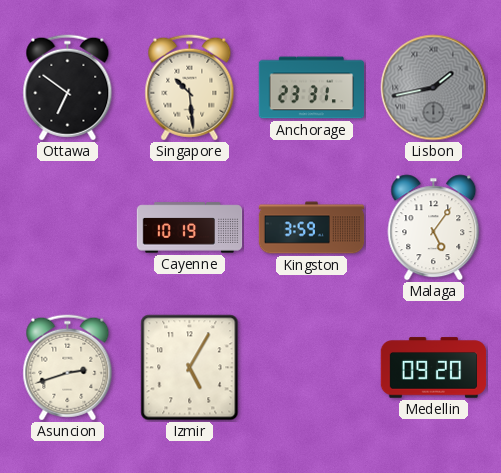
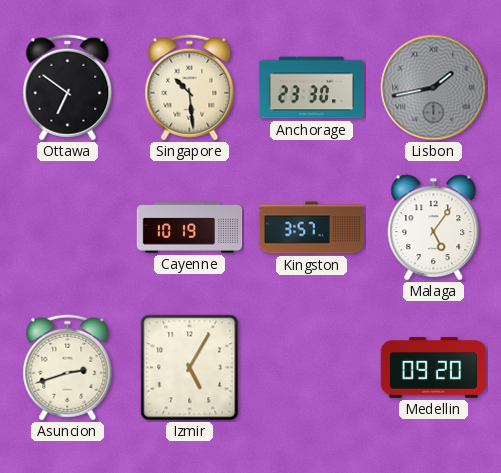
Anchorage: 23:31 -> 23:30
Kingston: 3:59 -> 3:57
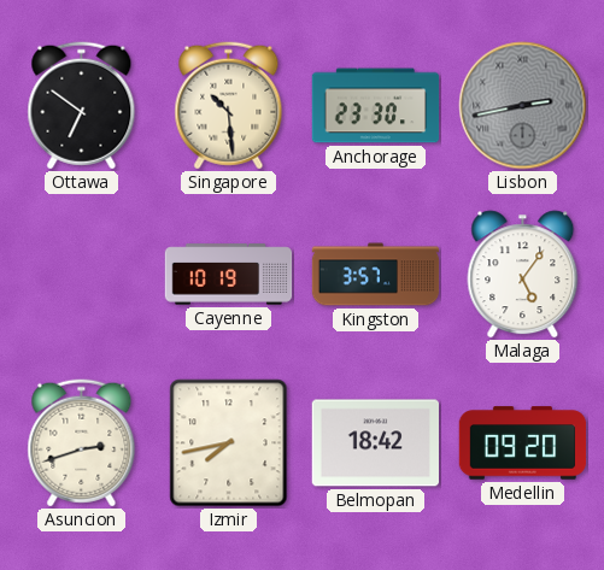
Lisbon: 1:43 -> 2:43
Izmir: 5:05 -> 7:43
Belmopan: none -> 18:42
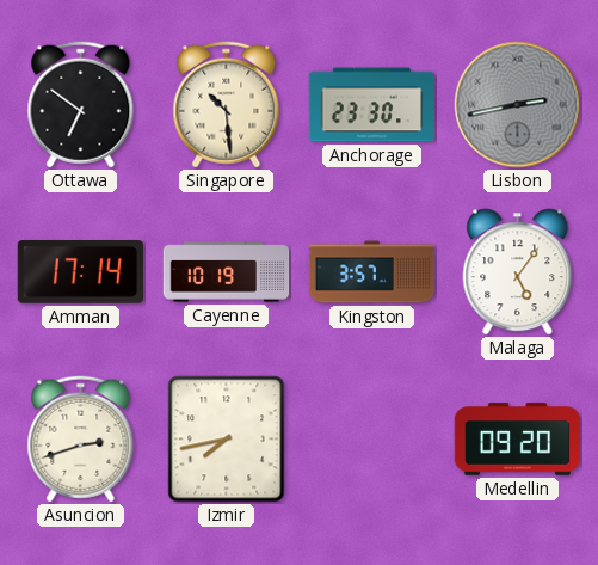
Amman: none -> 17:14
Belmopan: 18:42 -> none
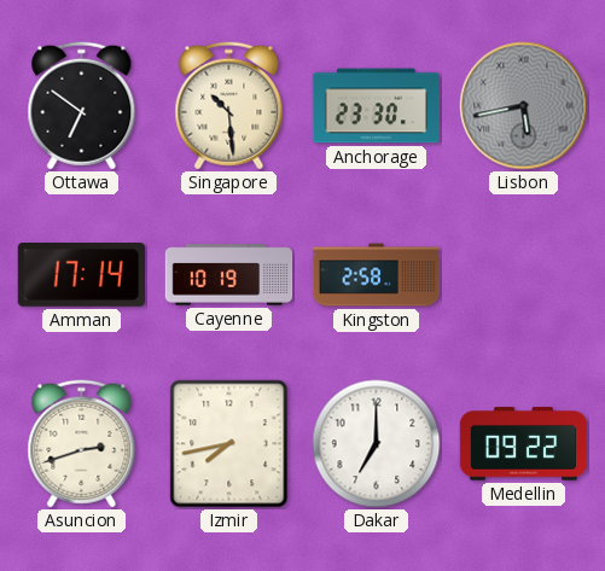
Lisbon: 2:43 -> 5:43
Kingston: 3:57 -> 2:58
Malaga: 5:06 -> none
Dakar: none -> 7:00
Medellin: 09:20 -> 09:22
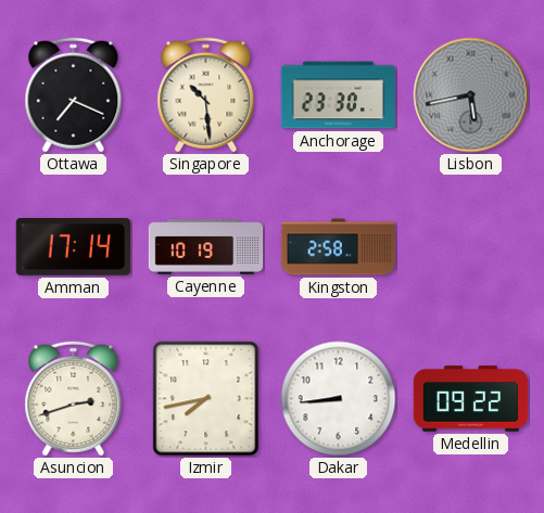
Ottawa: 6:51 -> 7:19
Dakar: 7:00 -> 8:44
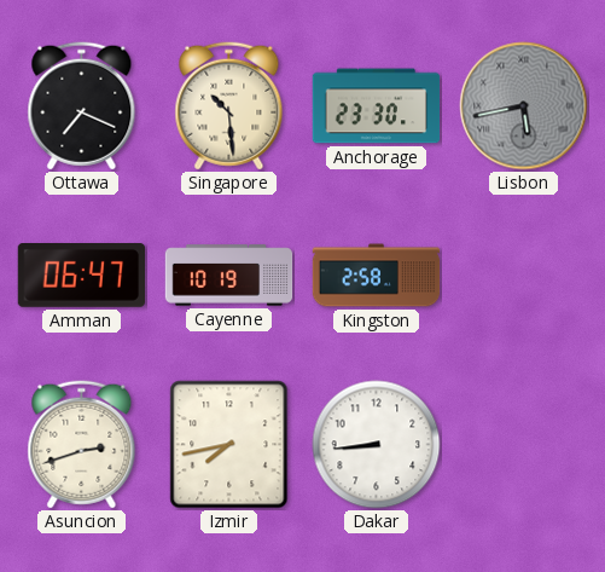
Amman: 17:14 -> 06:47
Medellin: 09:22 -> none
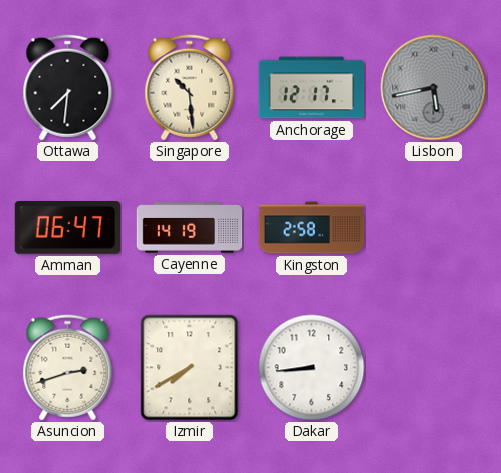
Ottawa: 7:19 -> 7:31
Anchorage: 23:30 -> 12:17
Cayenne: 10:19 -> 14:19
Izmir: 7:43 -> 7:40
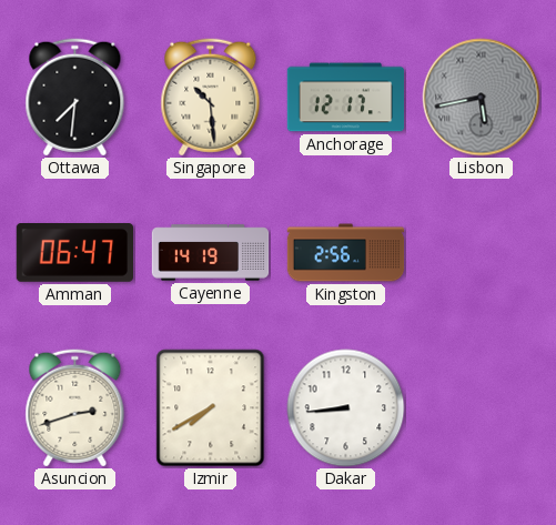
Kingston: 2:58 -> 2:56
